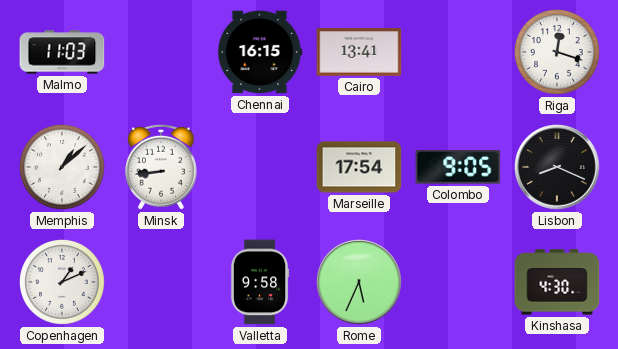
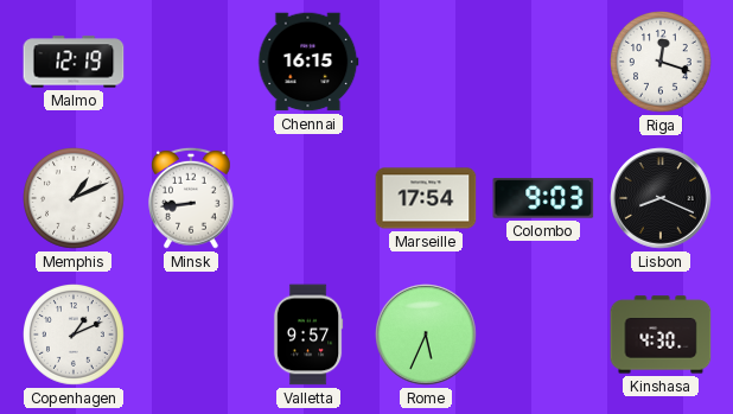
Malmo: 11:03 -> 12:19
Cairo: 13:41 -> none
Memphis: 1:08 -> 1:11
Colombo: 9:05 -> 9:03
Valletta: 9:58 -> 9:57
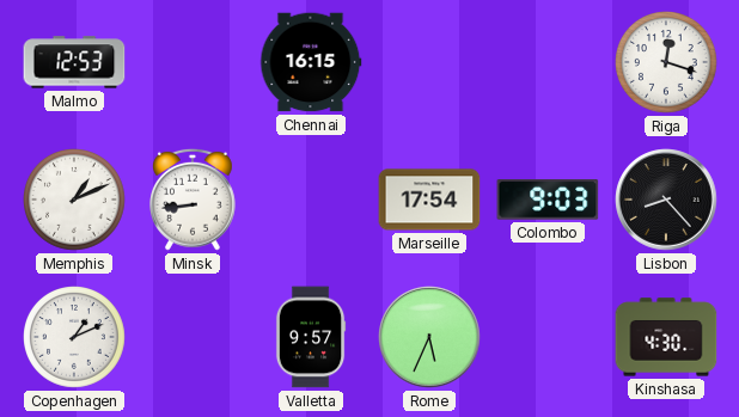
Malmo: 12:19 -> 12:53
Lisbon: 8:19 -> 8:23
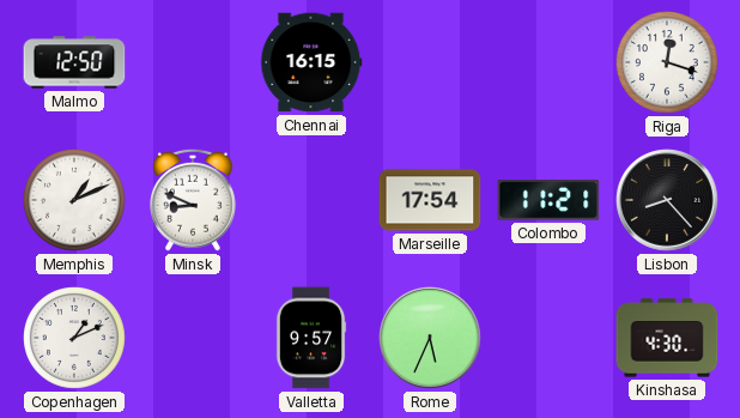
Malmo: 12:53 -> 12:50
Minsk: 8:44 -> 8:49
Colombo: 9:03 -> 11:21
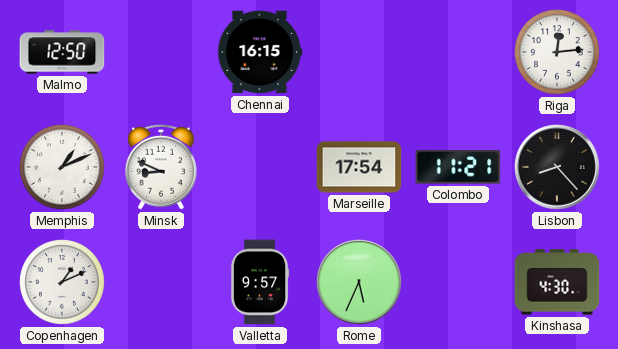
Riga: 12:18 -> 12:14
